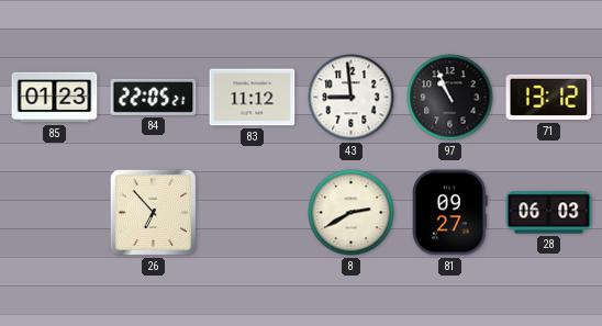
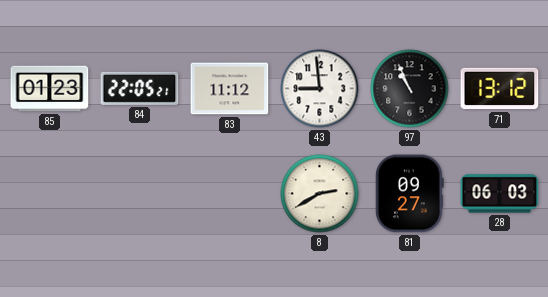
26: 6:53 -> none
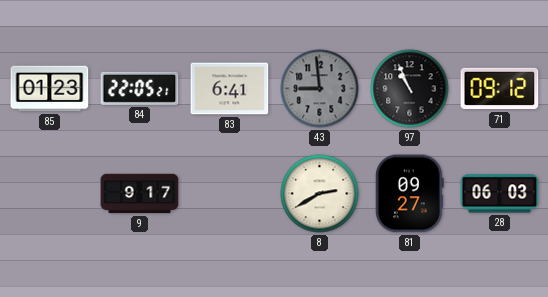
83: 11:12 -> 6:41
43 dial: white -> grey
71: 13:12 -> 09:12
9: none -> 9:17
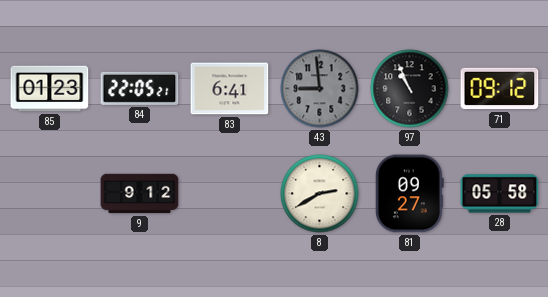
9: 9:17 -> 9:12
28: 06:03 -> 05:58
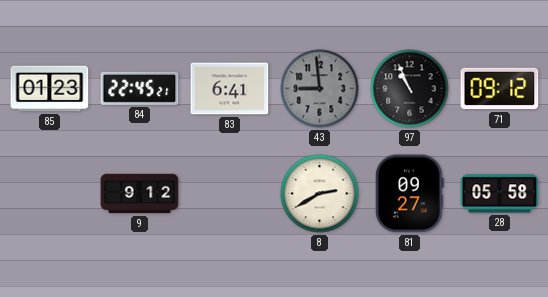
84: 22:05 -> 22:45
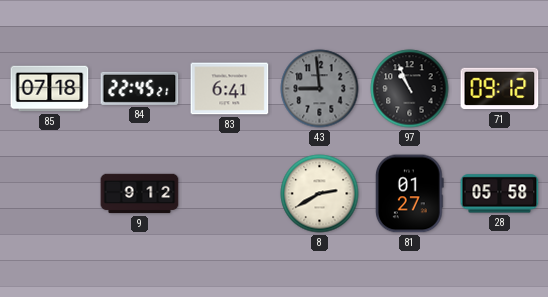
85: 01:23 -> 07:18
81: 09:27 -> 01:27
